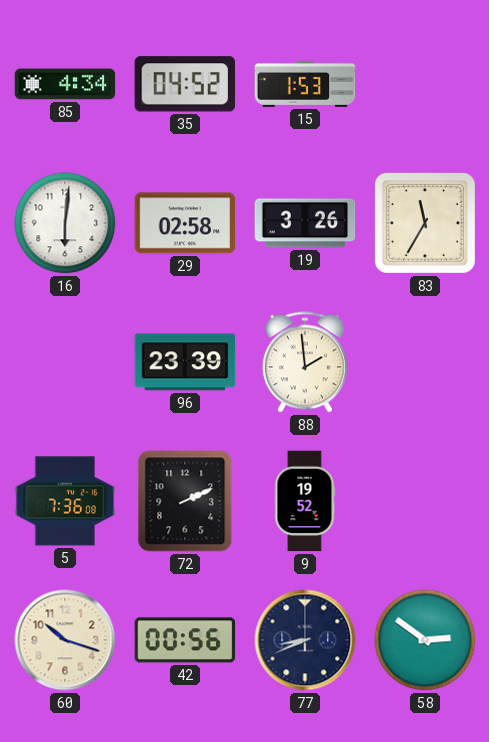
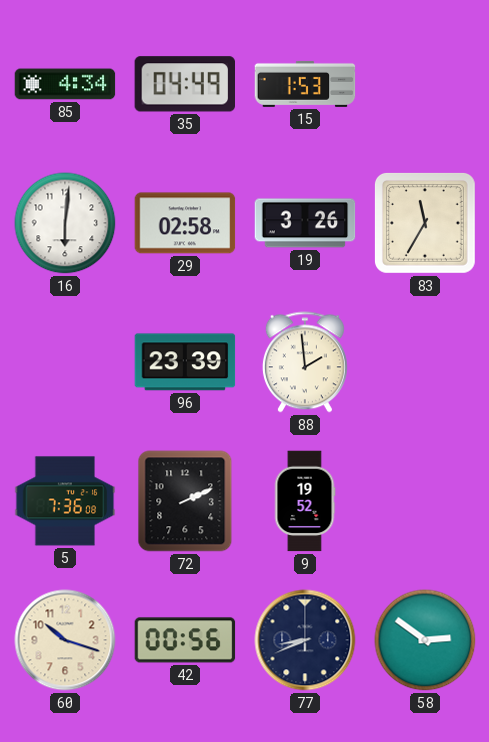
35: 04:52 -> 04:49
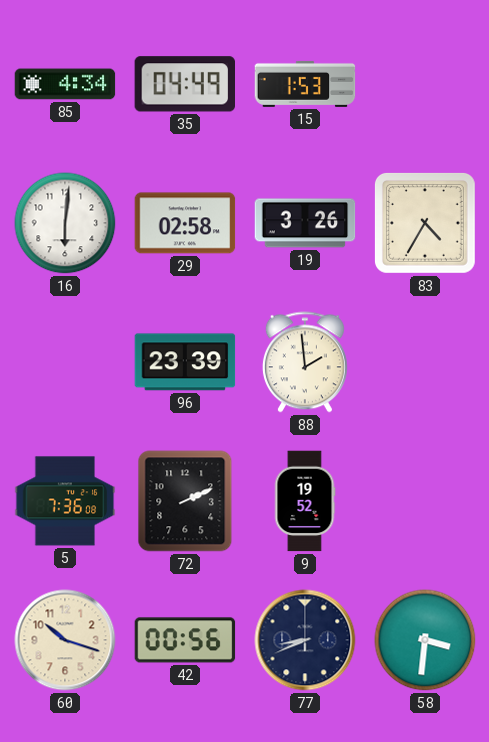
83: 11:35 -> 4:35
58: 2:51 -> 3:31
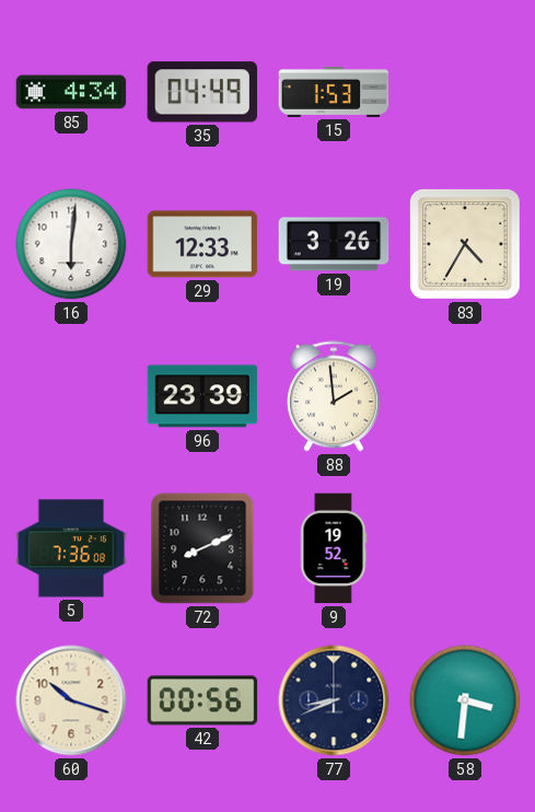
29: 02:58 -> 12:33
72: 2:11 -> 8:11
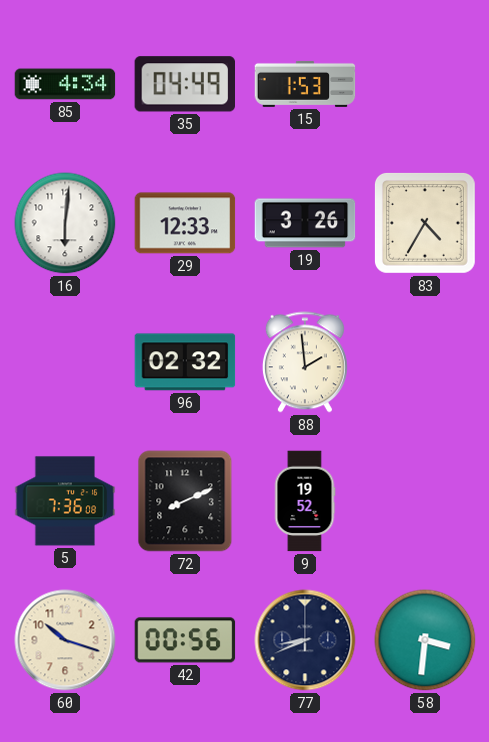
96: 23:39 -> 02:32
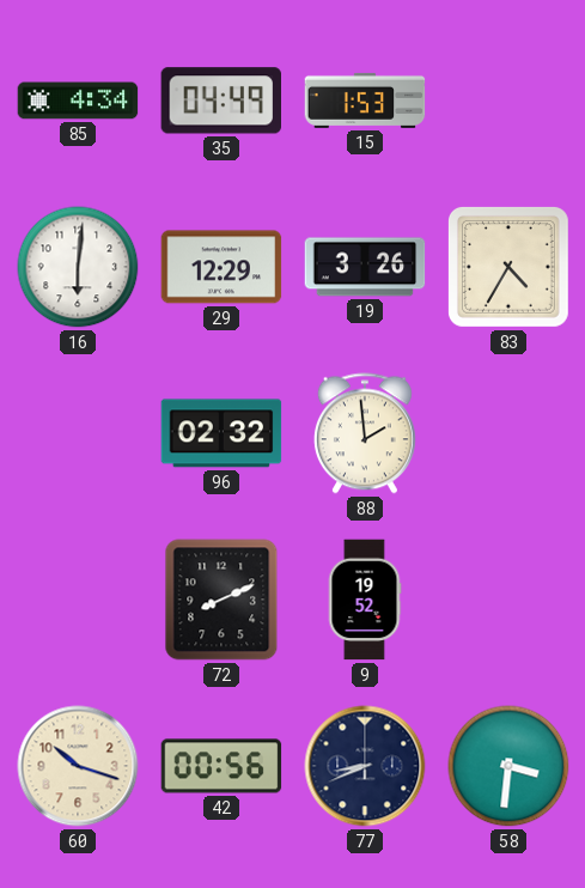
29: 12:33 -> 12:29
5: 7:36 -> none
